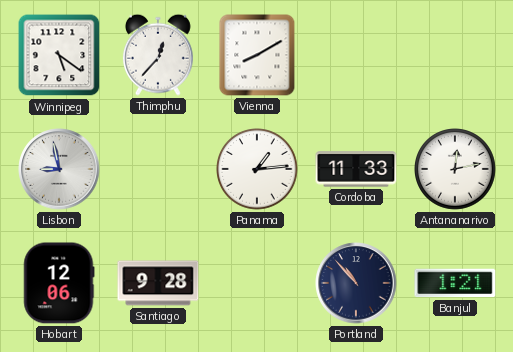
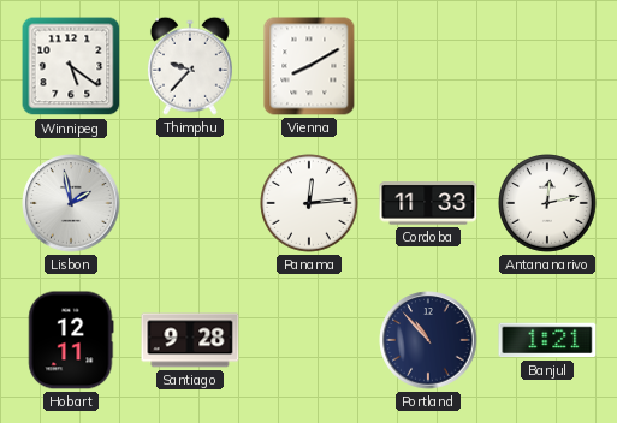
Thimphu: 12:37 -> 9:37
Lisbon: 8:58 -> 1:58
Panama: 1:14 -> 12:14
Hobart: 12:06 -> 12:11
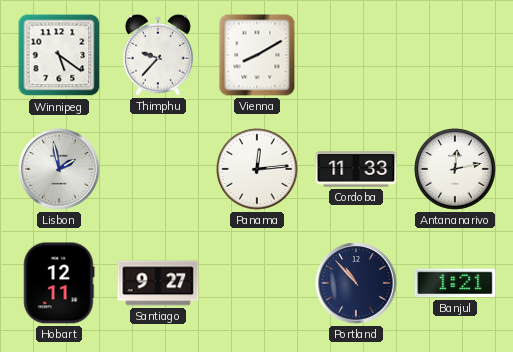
Santiago: 9:28 -> 9:27
